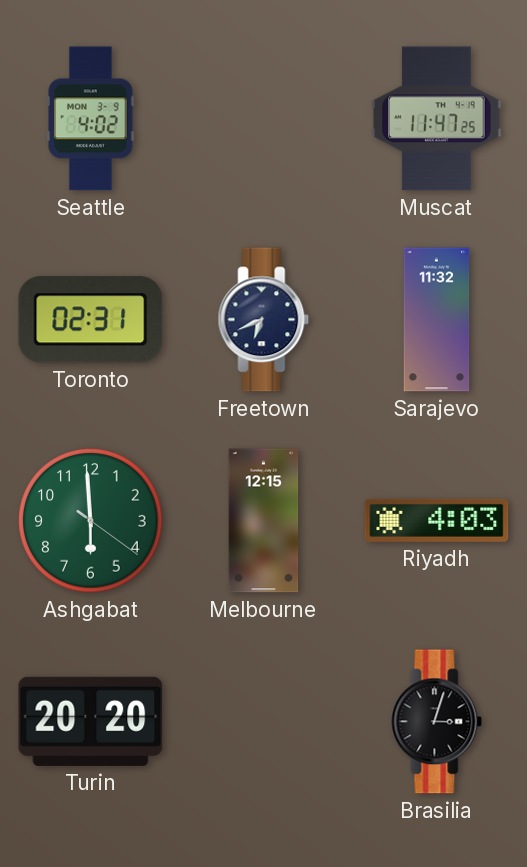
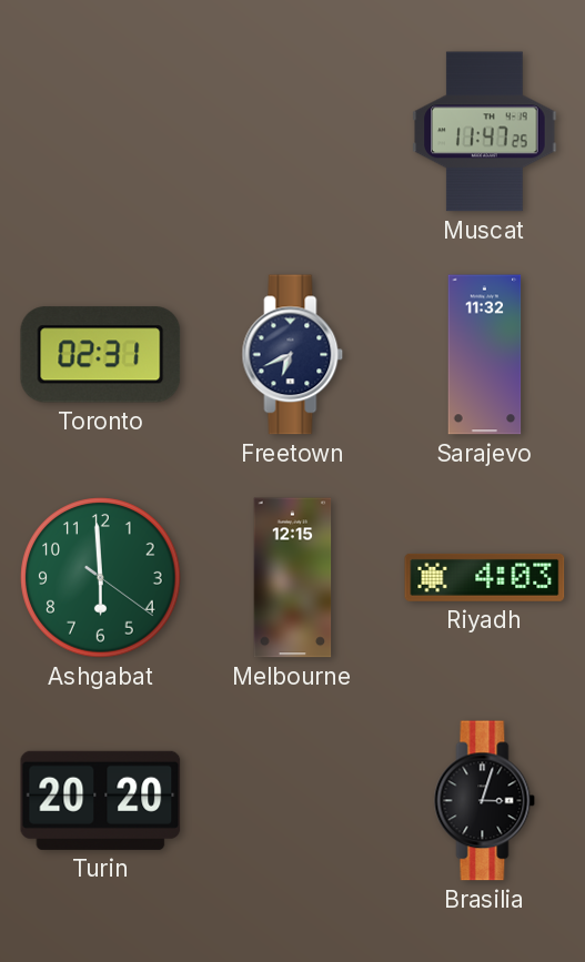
Seattle: 4:02 -> none
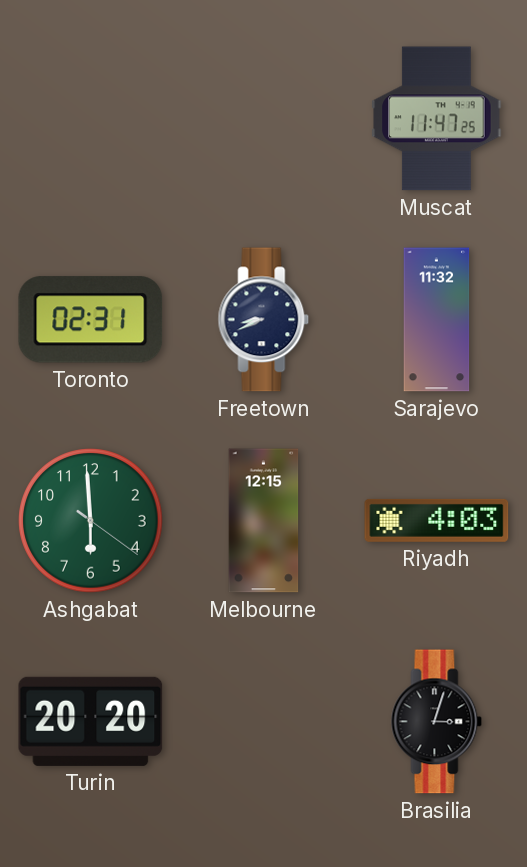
Freetown: 6:41 -> 8:41
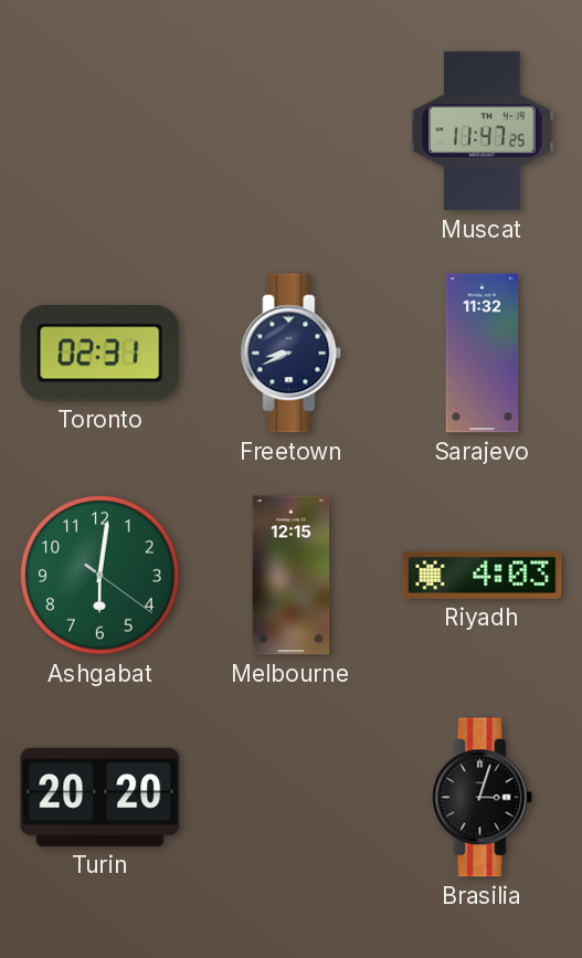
Ashgabat: 5:59 -> 6:01
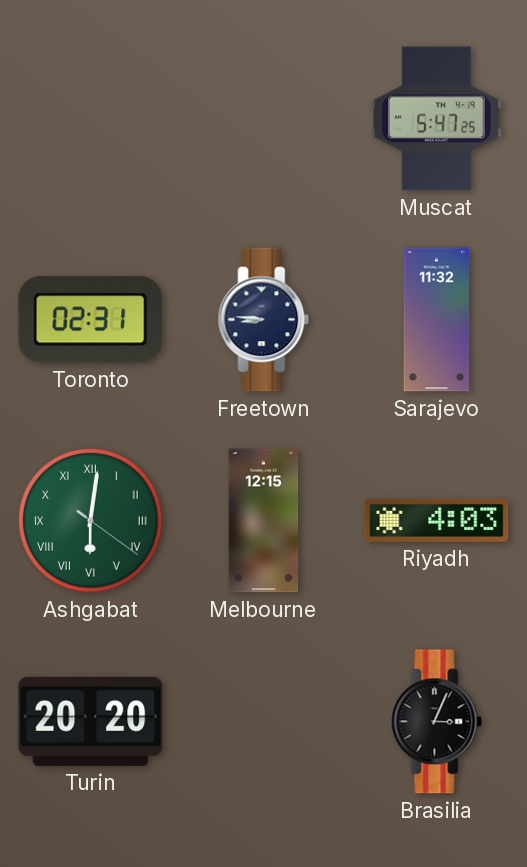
Muscat: 11:47 -> 5:47
Freetown: 8:41 -> 8:46
Ashgabat numerals: Arabic -> Roman
Brasilia: 3:03 -> 3:04
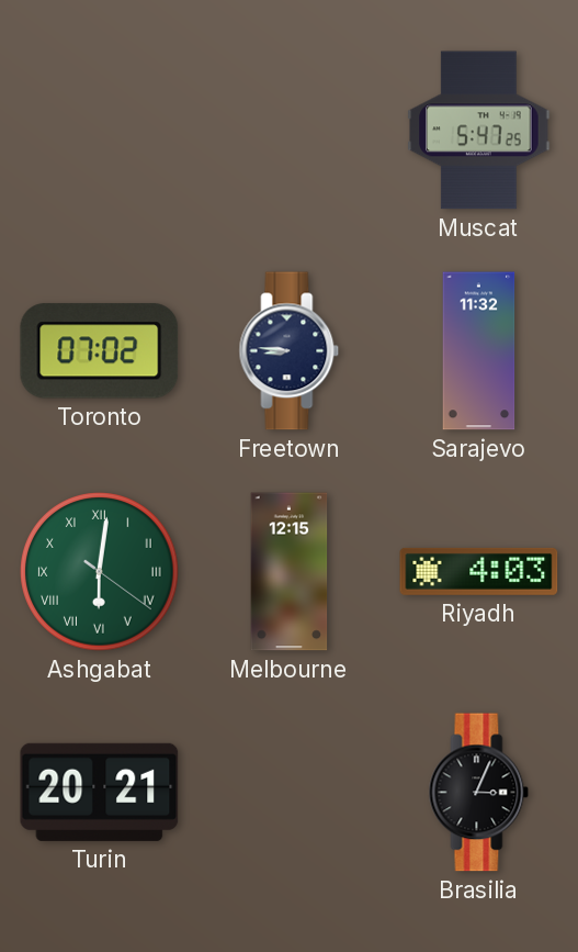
Toronto: 02:31 -> 07:02
Turin: 20:20 -> 20:21
